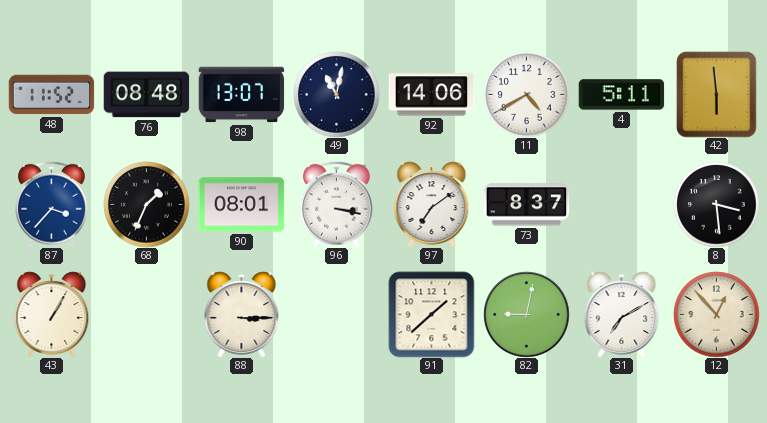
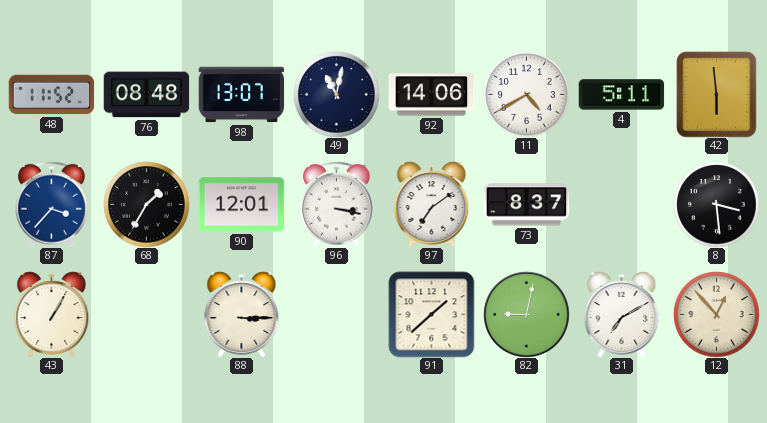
68: 1:34 -> 1:35
90: 08:01 -> 12:01
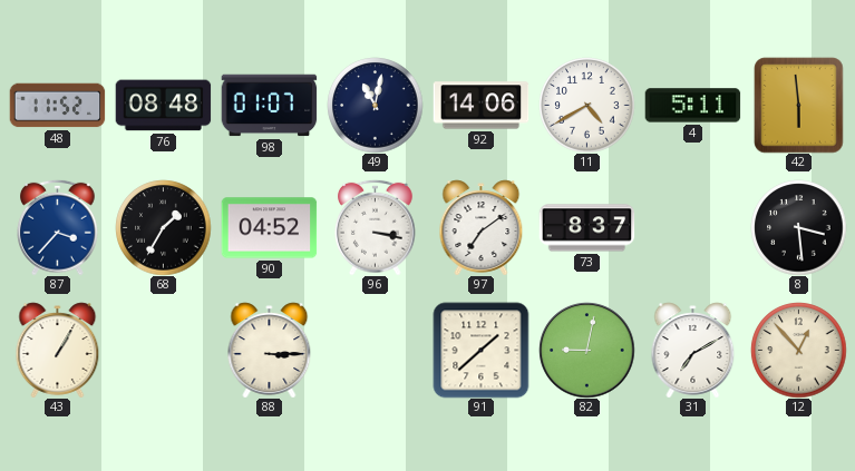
98: 13:07 -> 01:07
90: 12:01 -> 04:52
